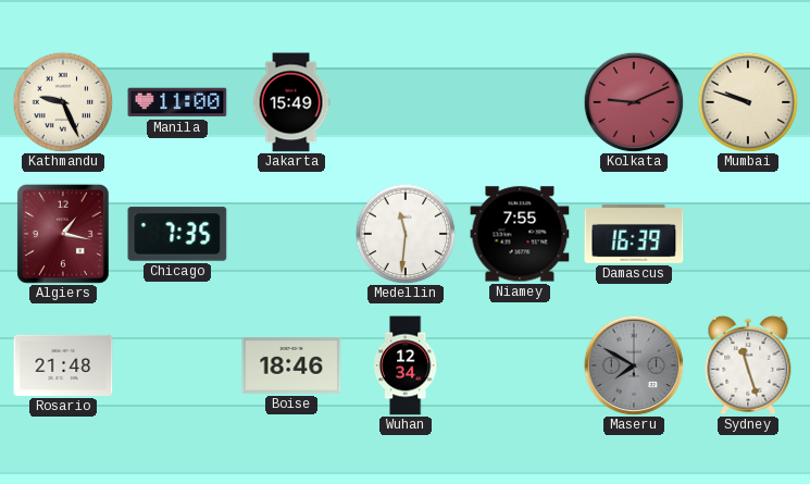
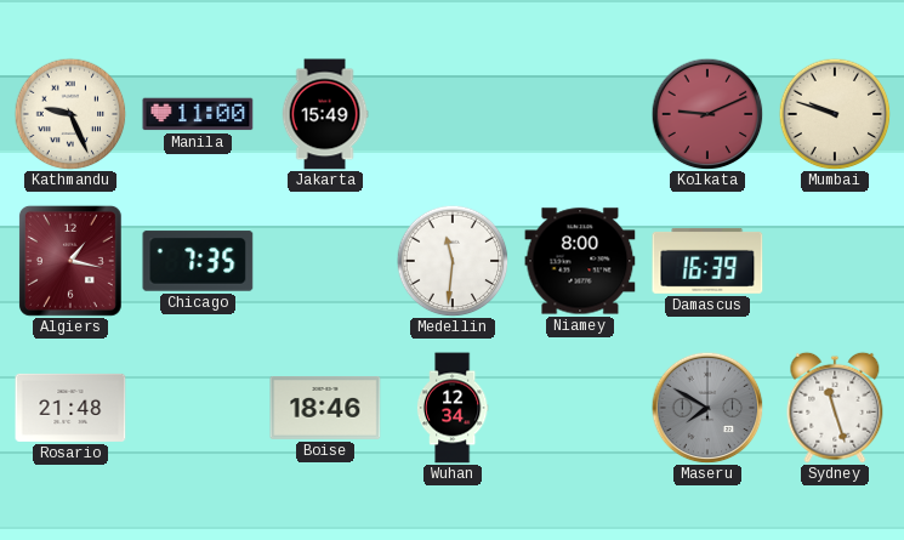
Niamey: 7:55 -> 8:00
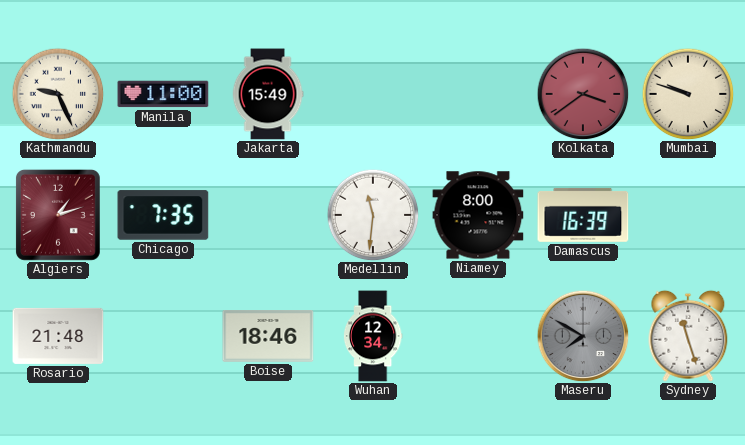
Kolkata: 9:11 -> 3:39
Algiers: 1:17 -> 1:12
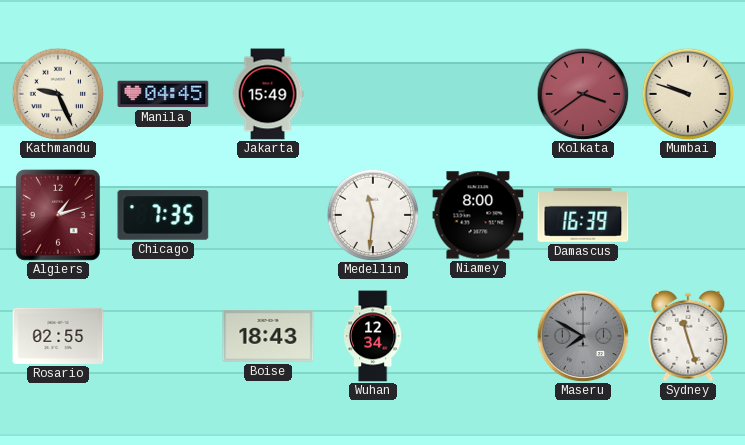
Manila: 11:00 -> 04:45
Rosario: 21:48 -> 02:55
Boise: 18:46 -> 18:43
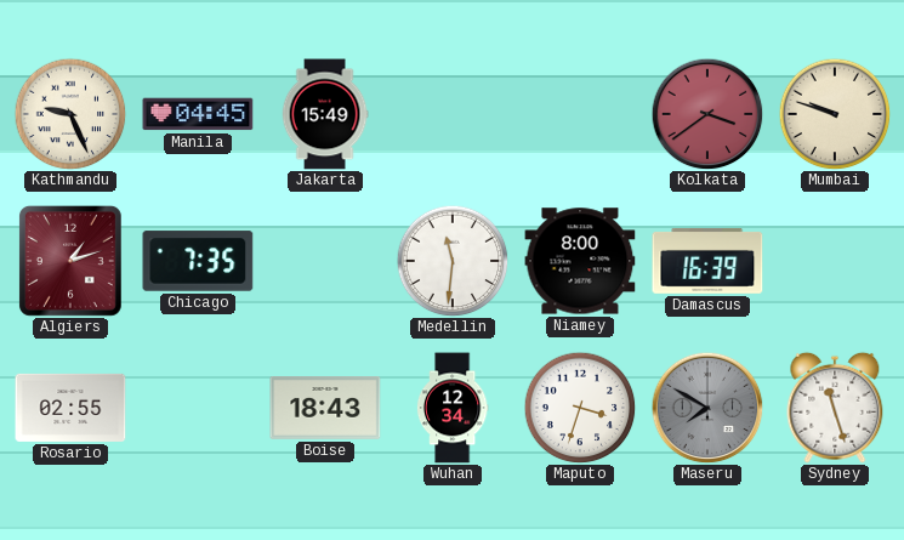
Maputo: none -> 3:33
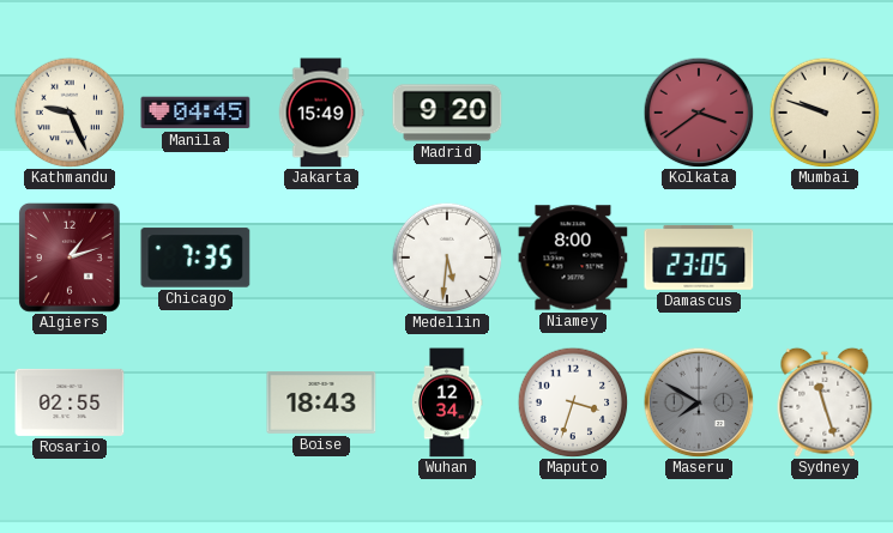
Madrid: none -> 9:20
Medellin: 11:31 -> 5:31
Damascus: 16:39 -> 23:05
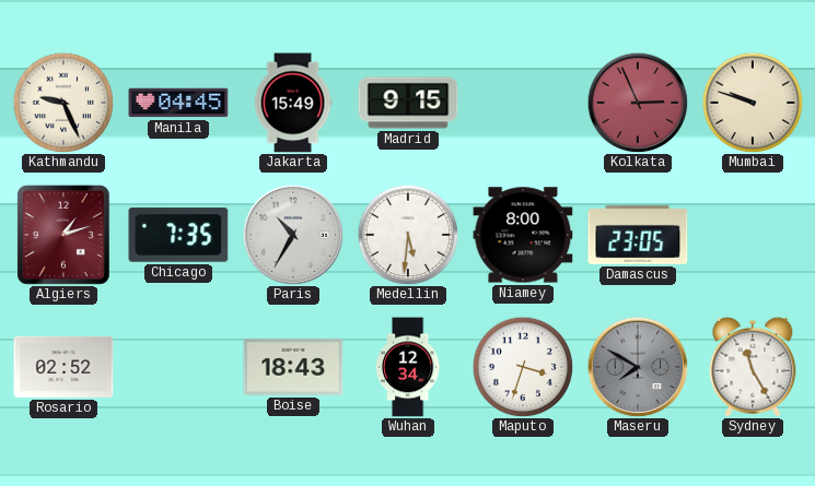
Madrid: 9:20 -> 9:15
Kolkata: 3:39 -> 2:56
Paris: none -> 10:35
Rosario: 02:55 -> 02:52
Sydney: 11:27 -> 11:25
